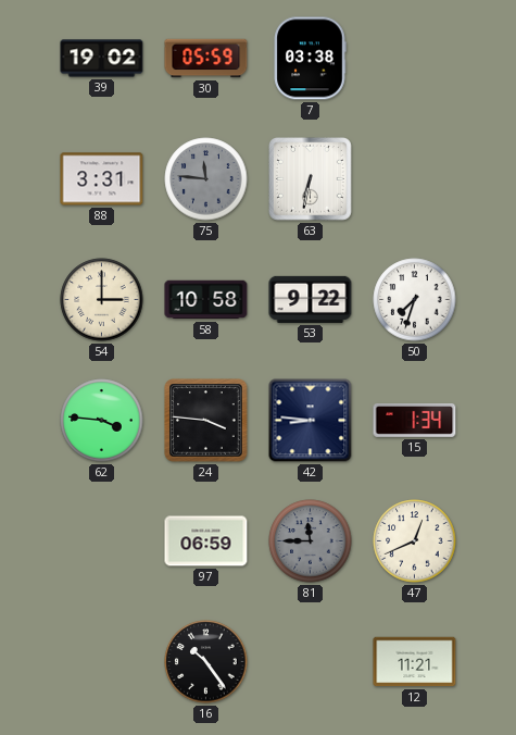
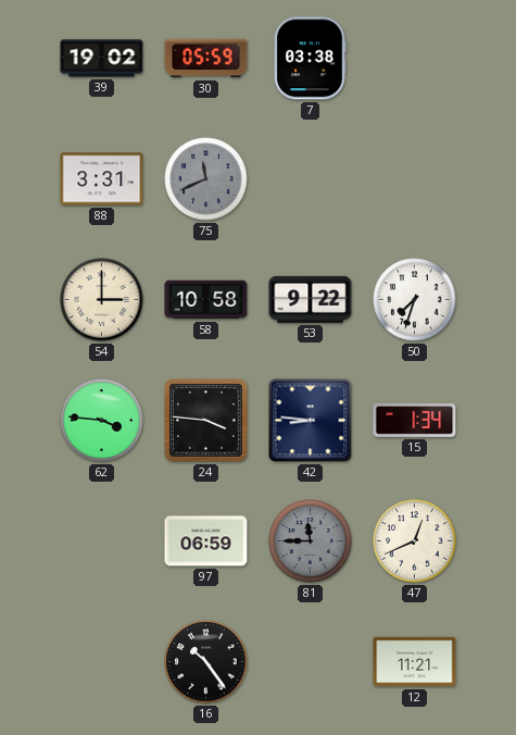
75: 11:46 -> 11:41
63: 6:32 -> none
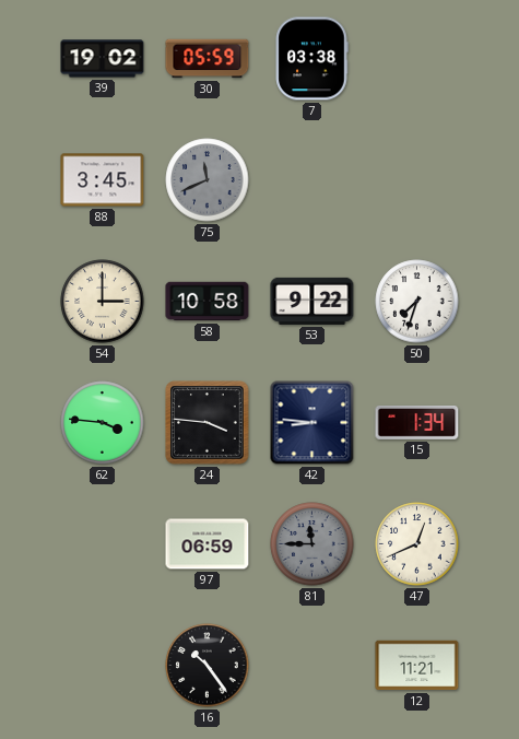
88: 3:31 -> 3:45
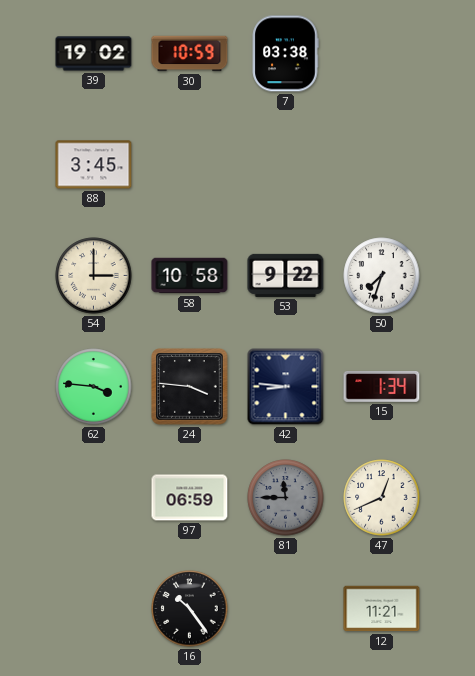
30: 05:59 -> 10:59
75: 11:41 -> none
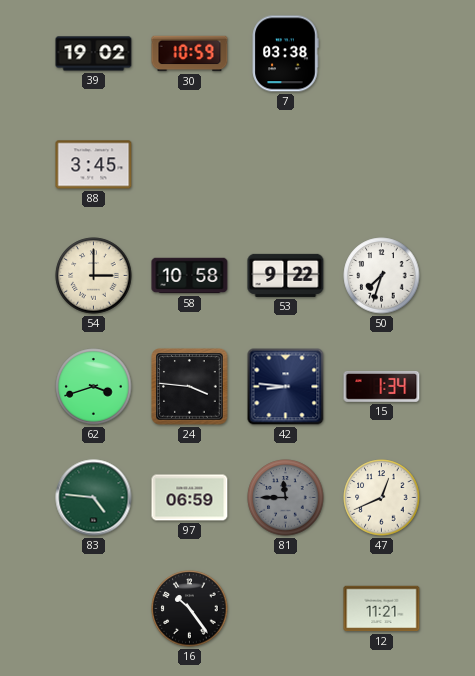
62: 3:46 -> 3:42
83: none -> 4:46
